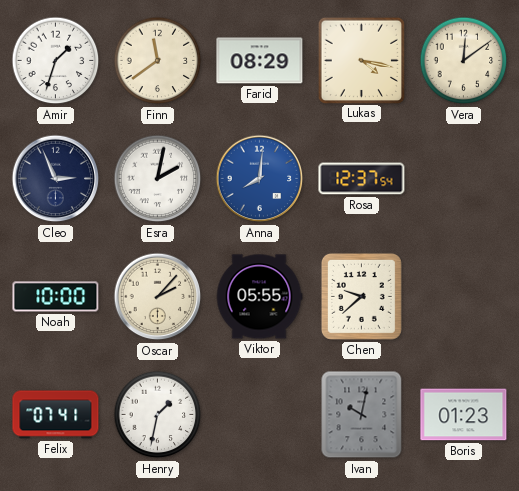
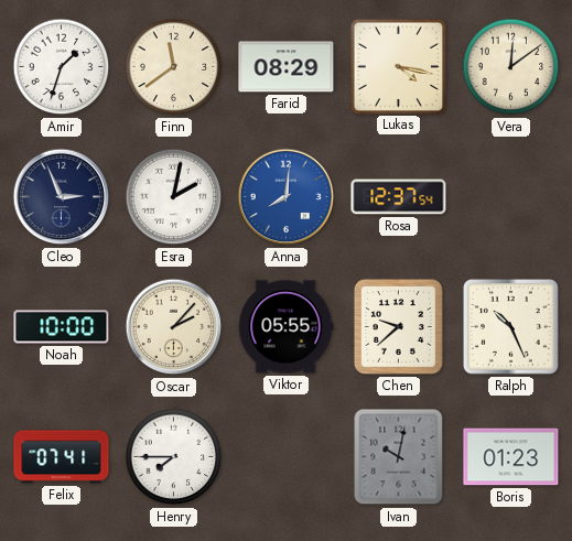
Ralph: none -> 10:26
Henry: 1:32 -> 7:45
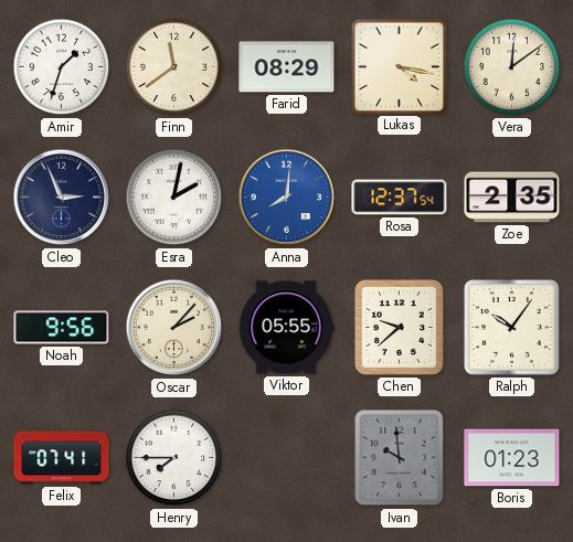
Zoe: none -> 2:35
Noah: 10:00 -> 9:56
Ralph: 10:26 -> 10:06
Ivan: 10:02 -> 9:59
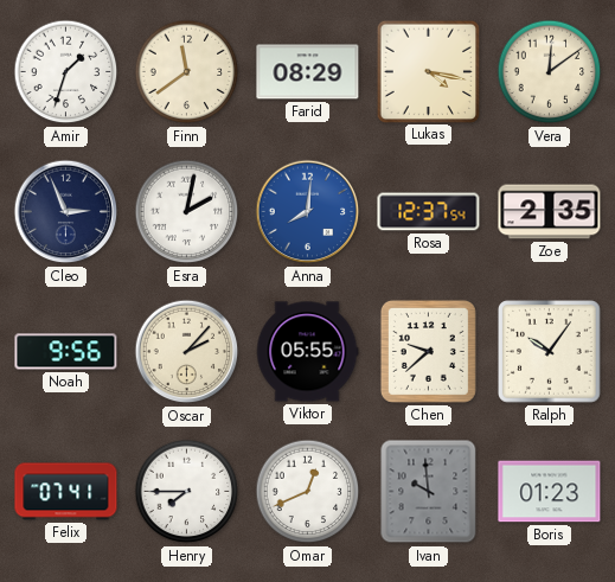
Omar: none -> 12:41
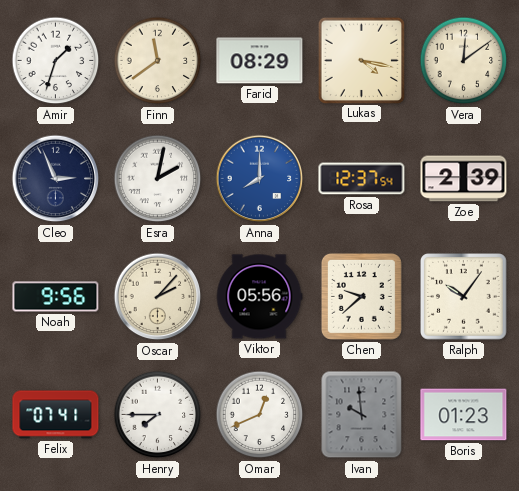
Anna: 8:01 -> 8:00
Zoe: 2:35 -> 2:39
Viktor: 05:55 -> 05:56
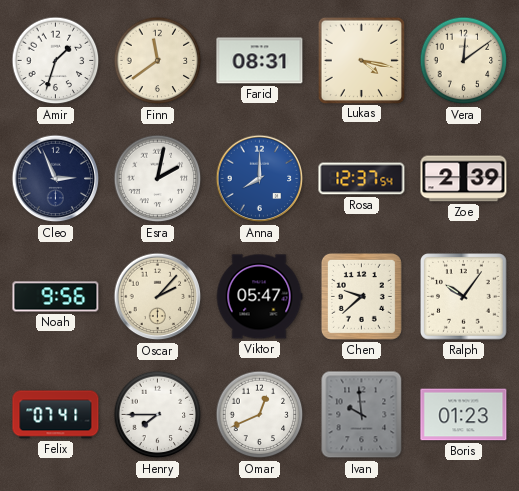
Farid: 08:29 -> 08:31
Viktor: 05:56 -> 05:47
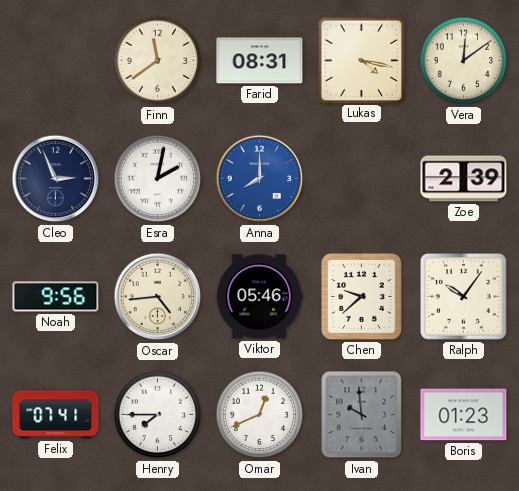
Amir: 1:33 -> none
Rosa: 12:37 -> none
Oscar: 2:07 -> 4:44
Viktor: 05:47 -> 05:46
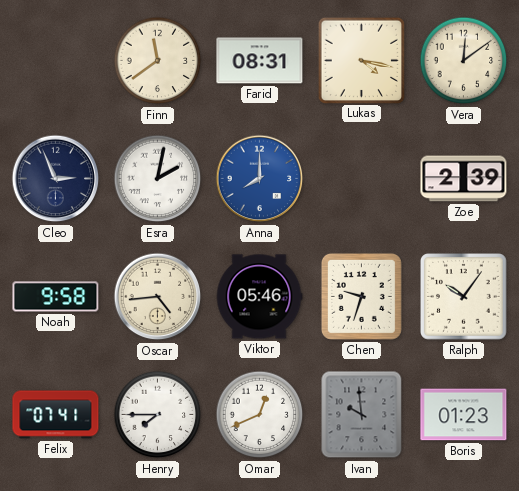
Noah: 9:56 -> 9:58
Chen: 9:38 -> 9:33
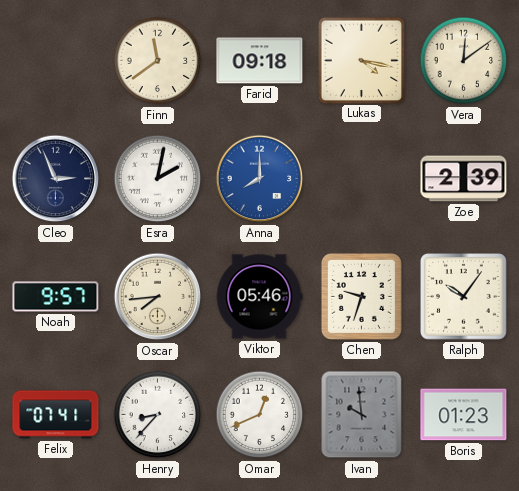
Farid: 08:31 -> 09:18
Noah: 9:58 -> 9:57
Oscar: 4:44 -> 7:44
Henry: 7:45 -> 8:37
